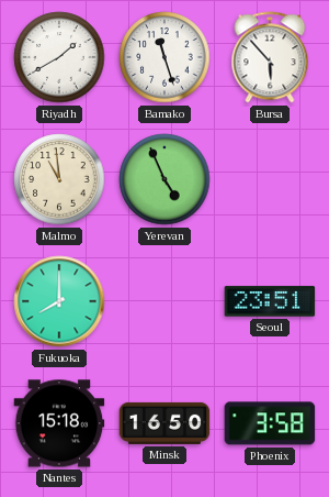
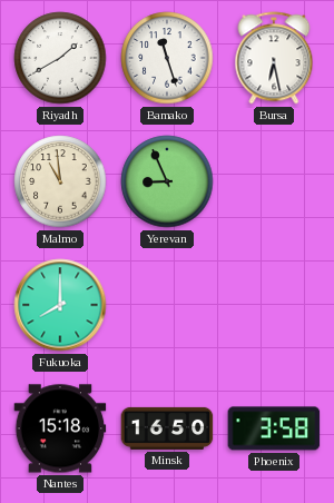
Bursa: 5:53 -> 6:28
Yerevan: 4:56 -> 8:56
Seoul: 23:51 -> none
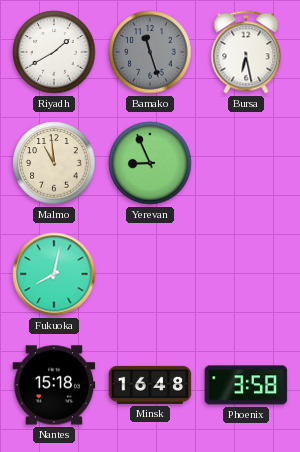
Bamako dial: white -> grey
Fukuoka: 8:00 -> 8:02
Minsk: 16:50 -> 16:48
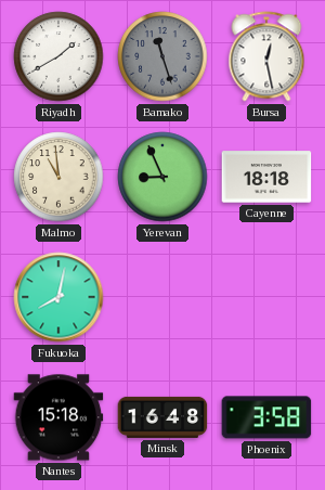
Bursa: 6:28 -> 12:28
Cayenne: none -> 18:18
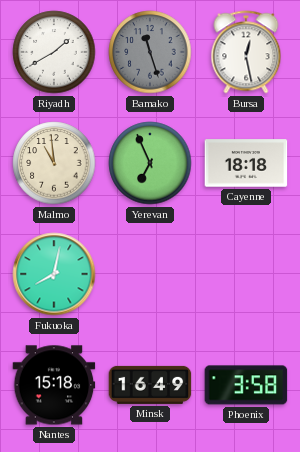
Yerevan: 8:56 -> 6:56
Minsk: 16:48 -> 16:49
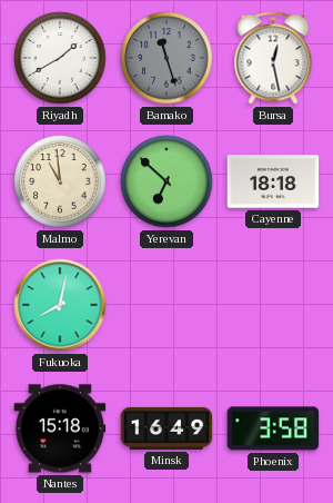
Yerevan: 6:56 -> 6:52
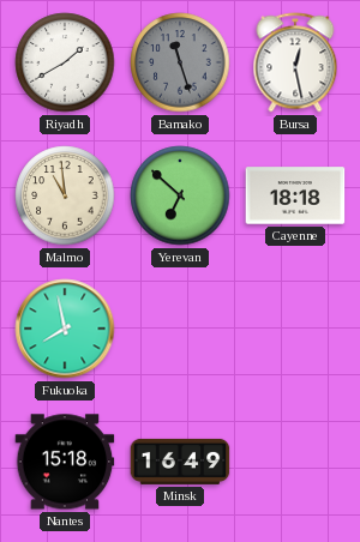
Fukuoka: 8:02 -> 7:58
Phoenix: 3:58 -> none
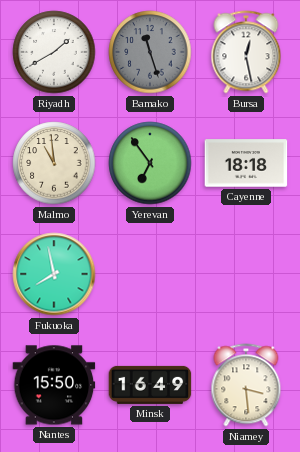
Yerevan: 6:52 -> 6:54
Nantes: 15:18 -> 15:50
Niamey: none -> 3:29
